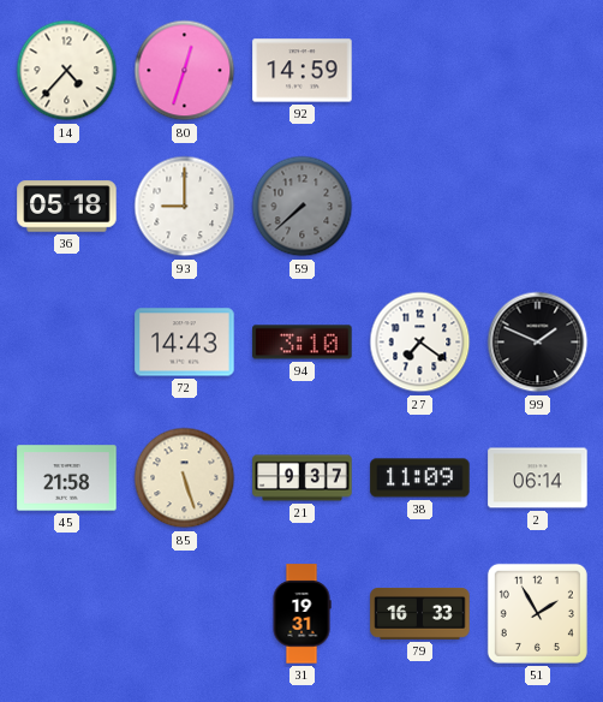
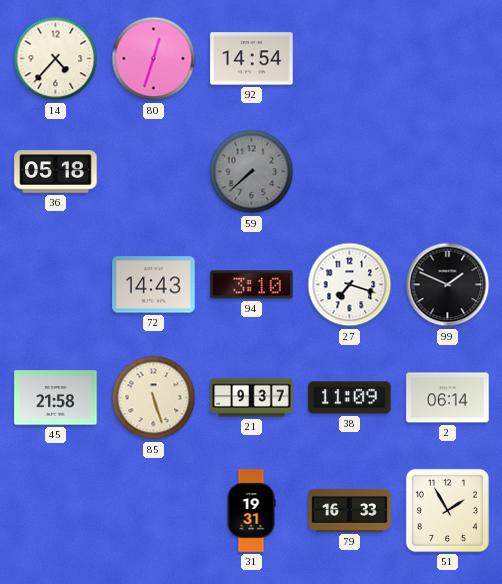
92: 14:59 -> 14:54
93: 9:00 -> none
27: 7:21 -> 7:18
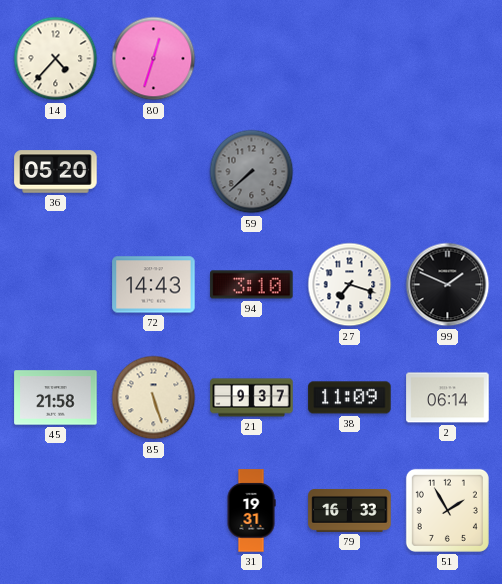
92: 14:54 -> none
36: 05:18 -> 05:20
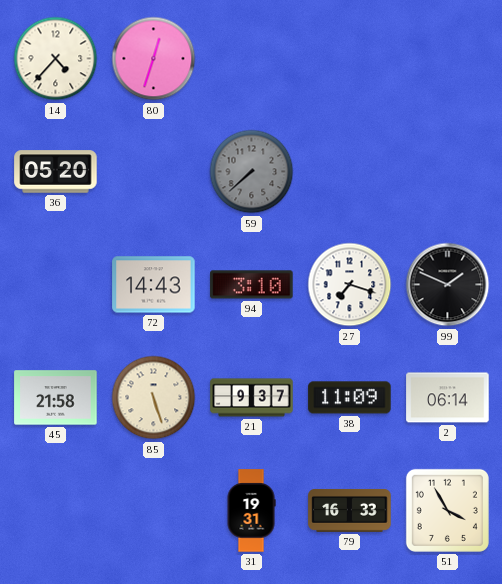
51: 1:55 -> 3:55
